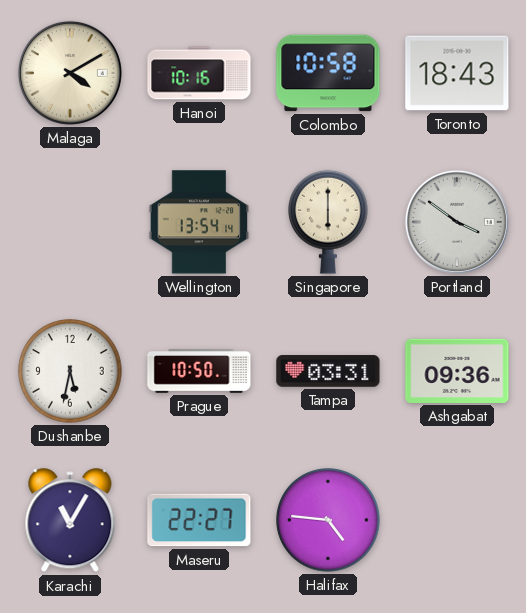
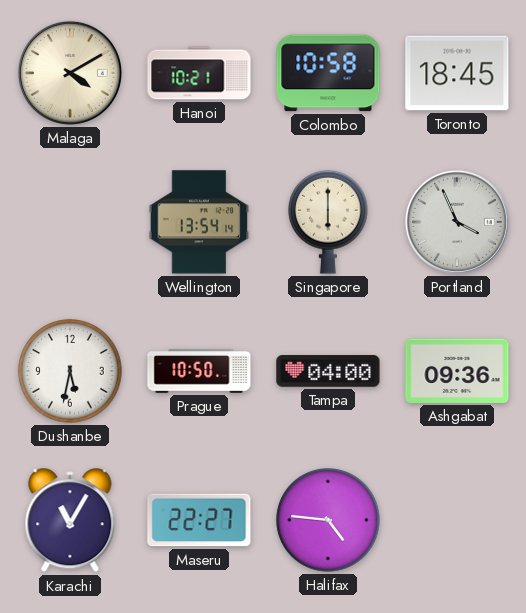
Hanoi: 10:16 -> 10:21
Toronto: 18:43 -> 18:45
Portland: 3:51 -> 3:56
Tampa: 03:31 -> 04:00
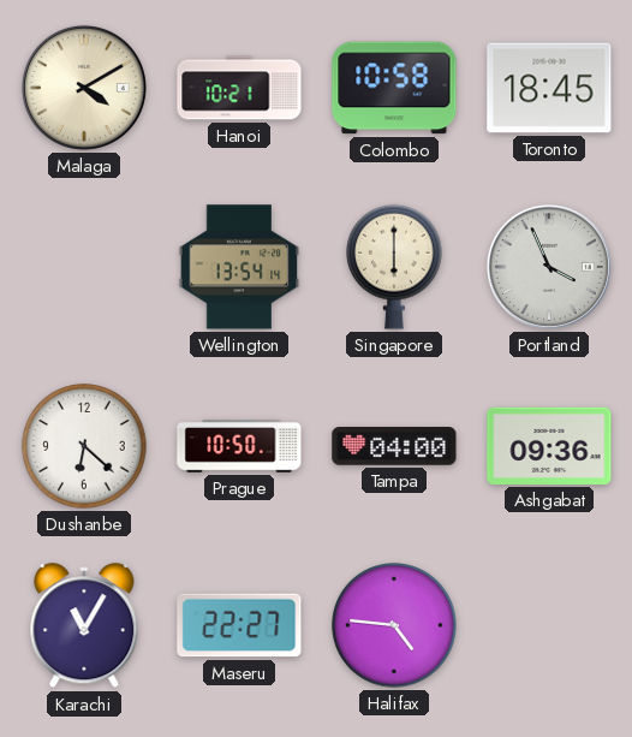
Dushanbe: 5:32 -> 6:22
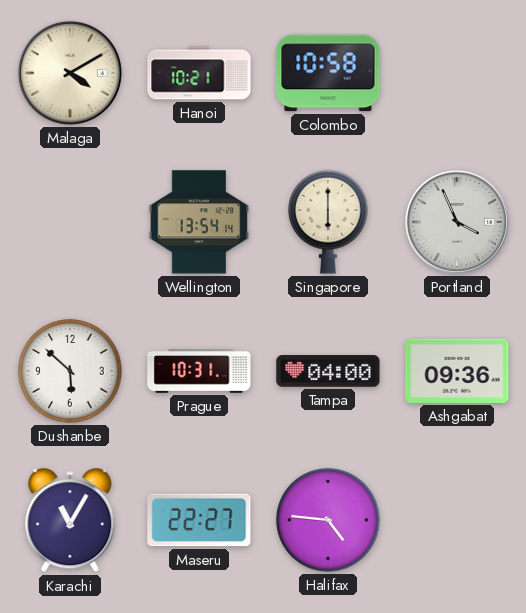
Toronto: 18:45 -> none
Dushanbe: 6:22 -> 5:52
Prague: 10:50 -> 10:31
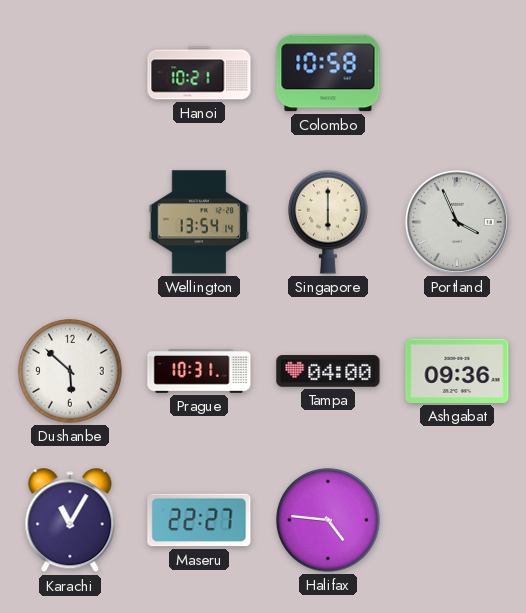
Malaga: 4:10 -> none
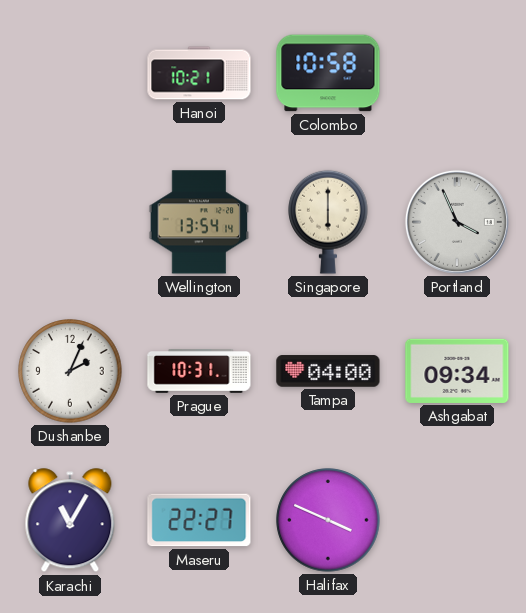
Dushanbe: 5:52 -> 2:04
Ashgabat: 09:36 -> 09:34
Halifax: 4:46 -> 3:49
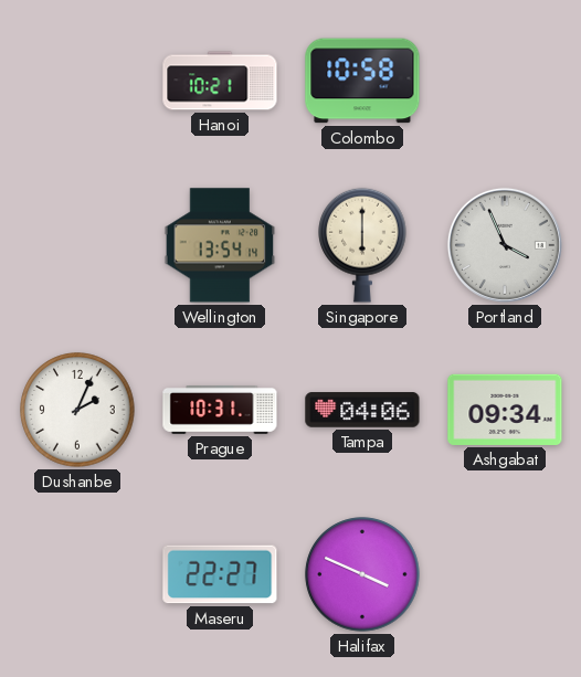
Tampa: 04:00 -> 04:06
Karachi: 11:05 -> none
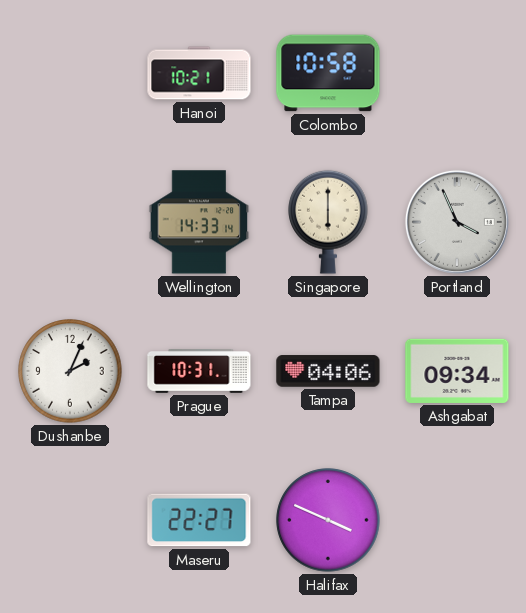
Wellington: 13:54 -> 14:33
